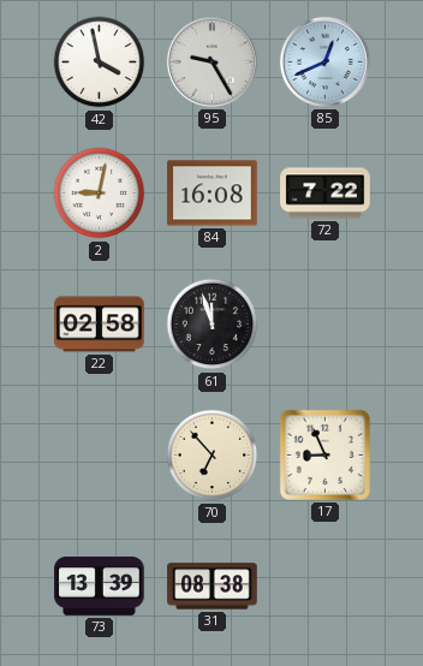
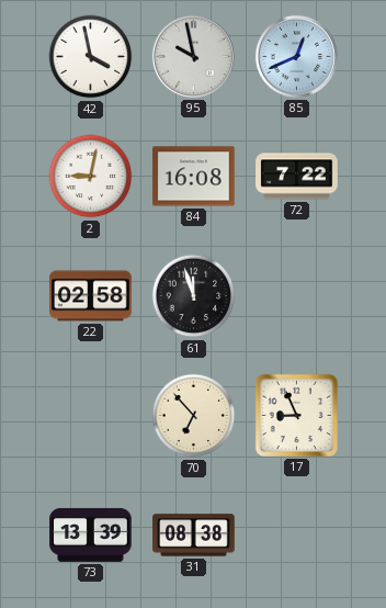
95: 9:25 -> 9:58
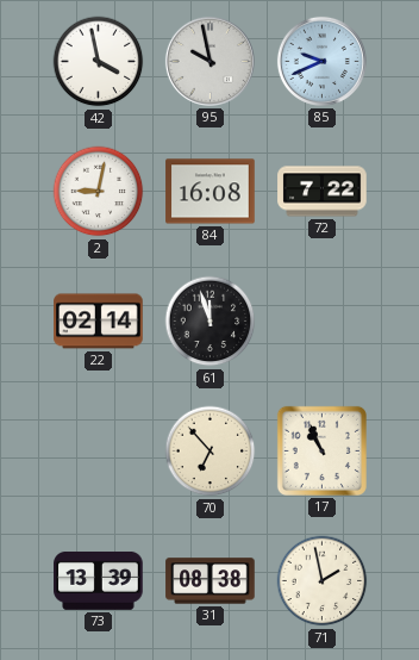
85: 12:41 -> 9:41
22: 02:58 -> 02:14
17: 8:56 -> 10:56
71: none -> 1:58
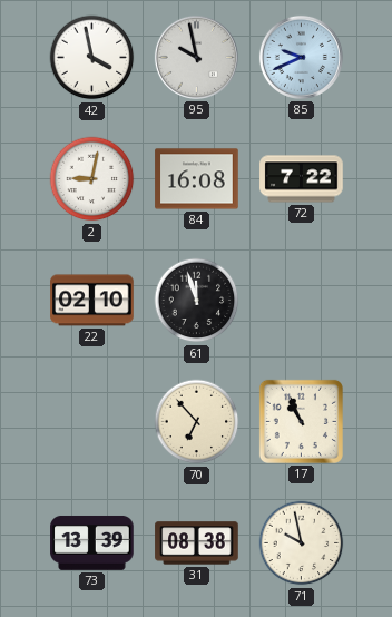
22: 02:14 -> 02:10
71: 1:58 -> 9:58
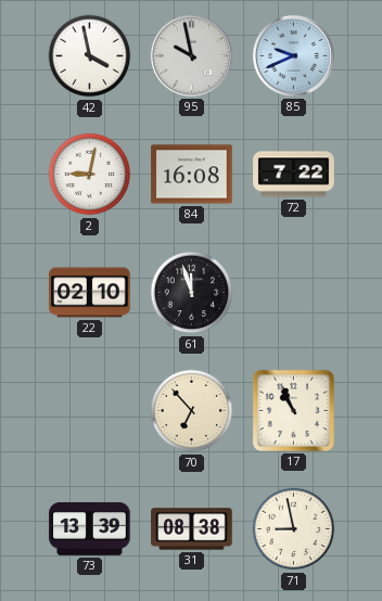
71: 9:58 -> 8:58
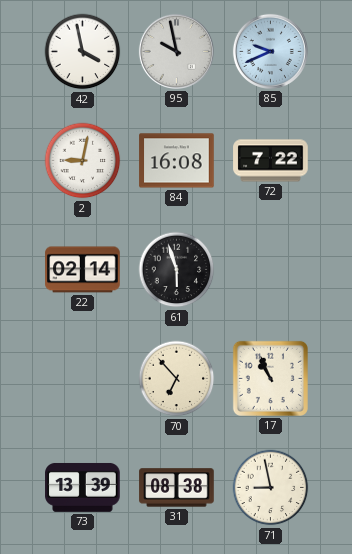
22: 02:10 -> 02:14
61: 11:57 -> 5:57
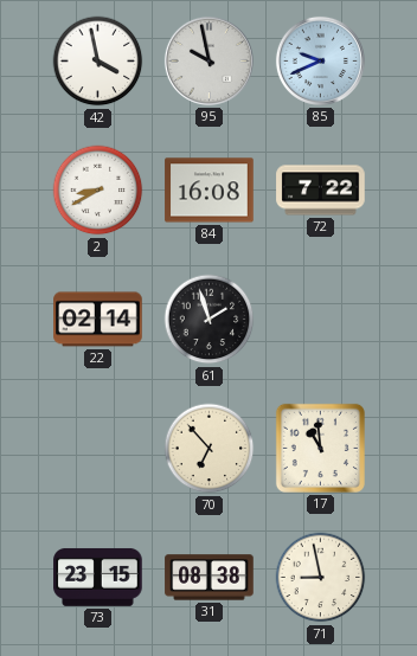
2: 9:02 -> 8:40
61: 5:57 -> 1:57
17: 10:56 -> 10:59
73: 13:39 -> 23:15
